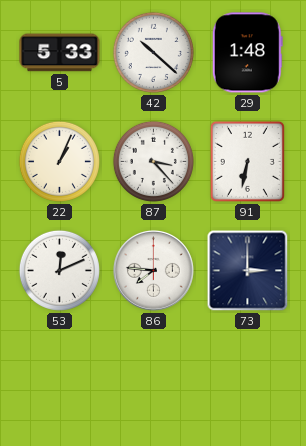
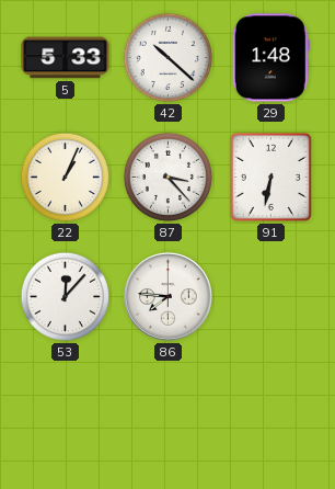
53: 12:11 -> 12:07
73: 3:00 -> none
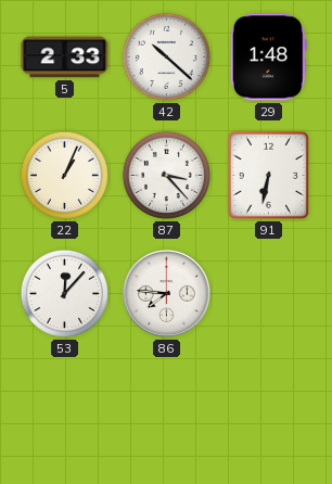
5: 5:33 -> 2:33
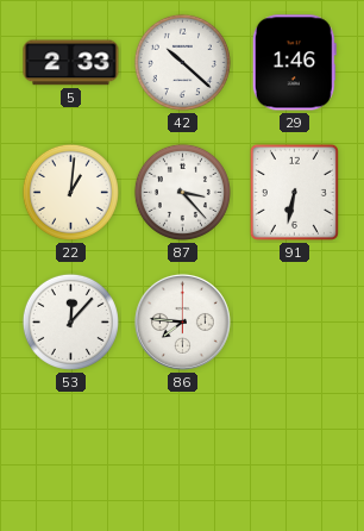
29: 1:48 -> 1:46
22: 1:04 -> 1:01
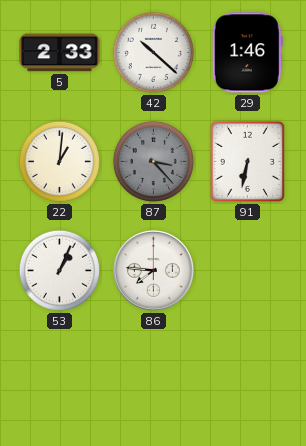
87 dial: white -> grey
53: 12:07 -> 1:04
